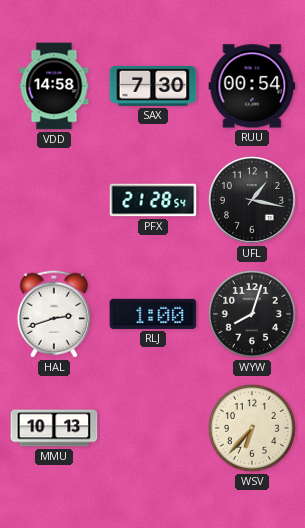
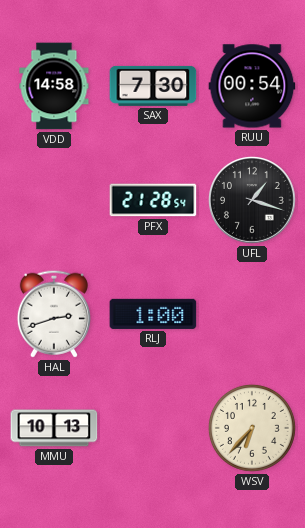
UFL: 1:17 -> 1:18
WYW: 8:03 -> none
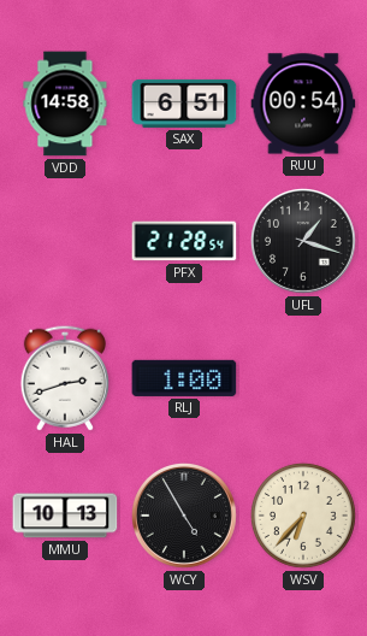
SAX: 7:30 -> 6:51
WCY: none -> 4:55
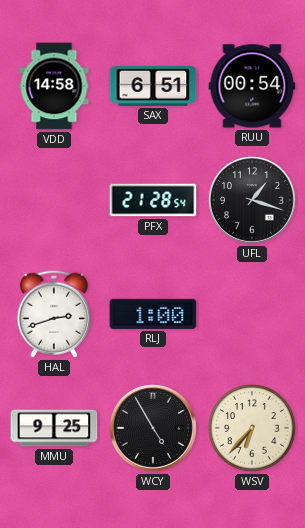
MMU: 10:13 -> 9:25
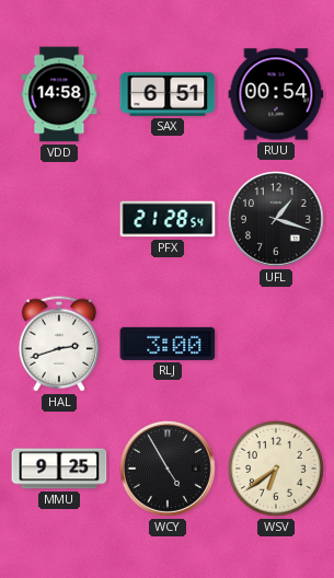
RLJ: 1:00 -> 3:00
WSV: 6:37 -> 6:39
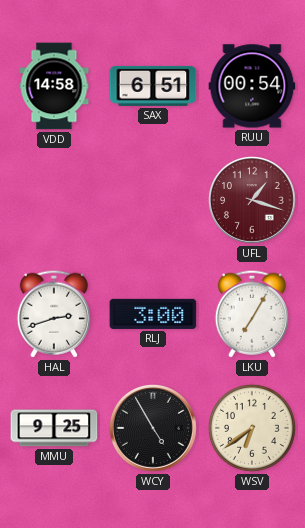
PFX: 21:28 -> none
UFL dial: black -> burgundy
LKU: none -> 7:05
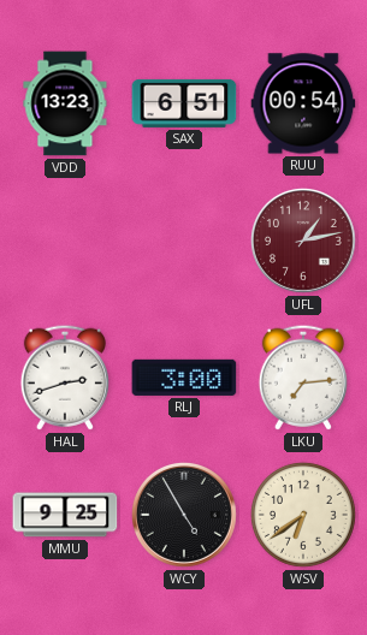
VDD: 14:58 -> 13:23
UFL: 1:18 -> 1:13
LKU: 7:05 -> 7:14
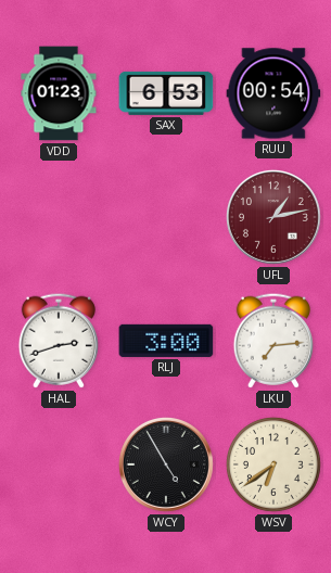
VDD: 13:23 -> 01:23
SAX: 6:51 -> 6:53
MMU: 9:25 -> none
